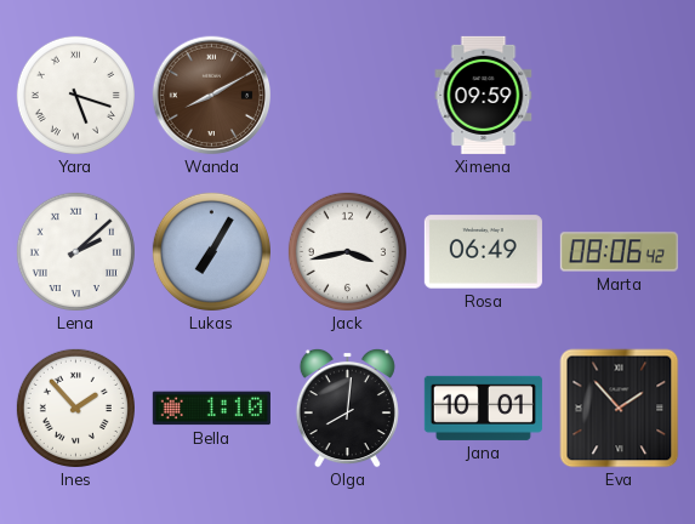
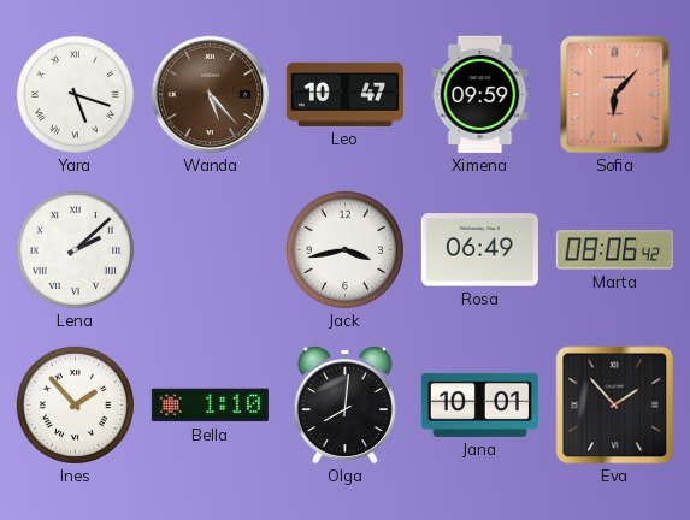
Wanda: 8:10 -> 5:23
Leo: none -> 10:47
Sofia: none -> 6:07
Lukas: 7:05 -> none
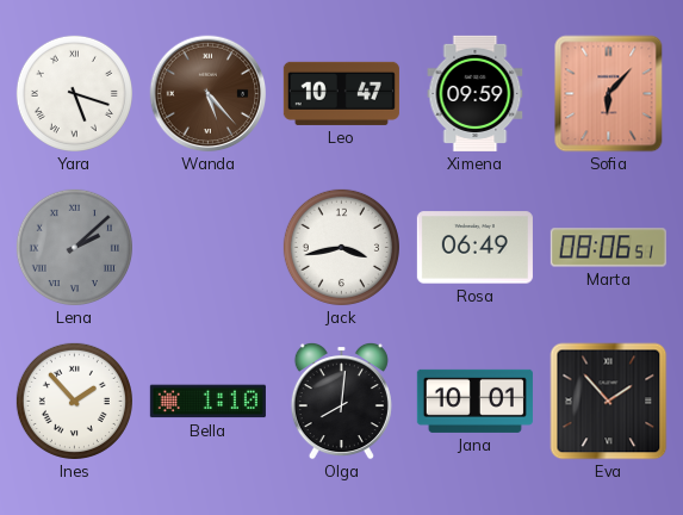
Lena dial: white -> grey
Marta: 08:06:42 -> 08:06:51
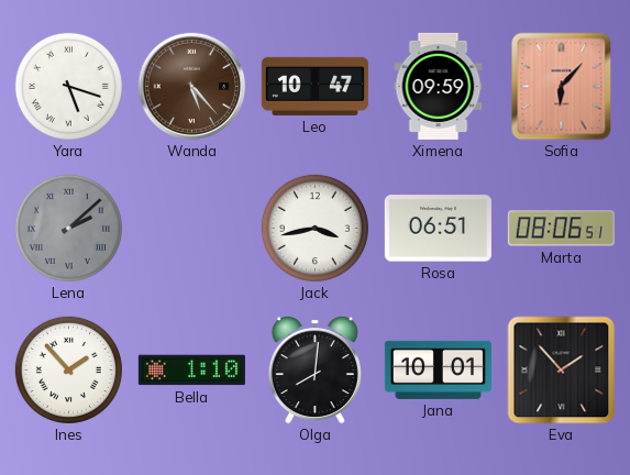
Rosa: 06:49 -> 06:51
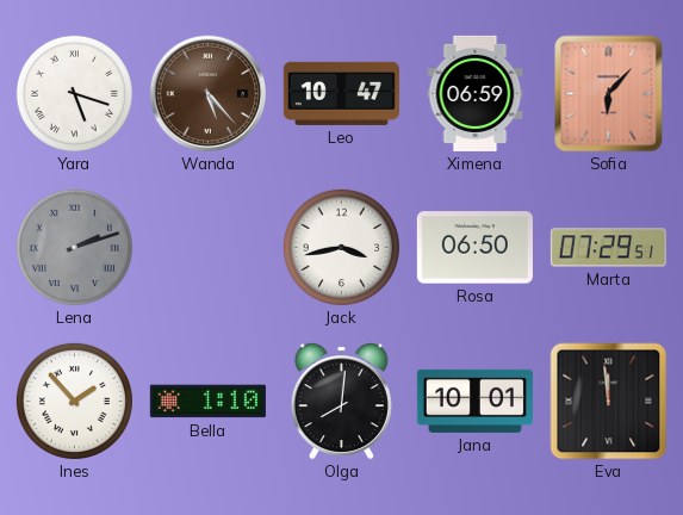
Ximena: 09:59 -> 06:59
Lena: 2:08 -> 2:12
Rosa: 06:51 -> 06:50
Marta: 08:06 -> 07:29
Eva: 1:53 -> 11:59
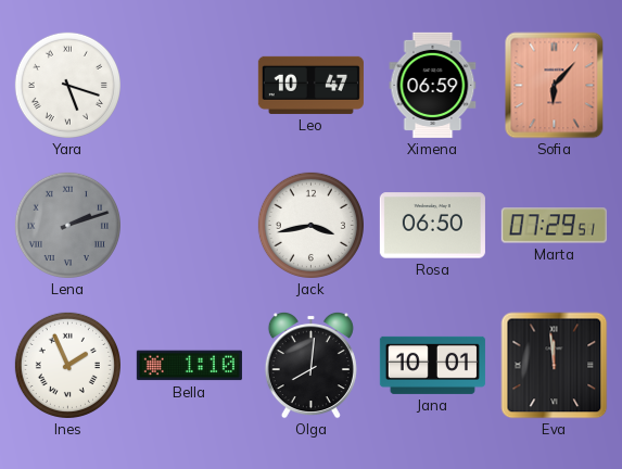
Wanda: 5:23 -> none
Ines: 1:53 -> 1:56
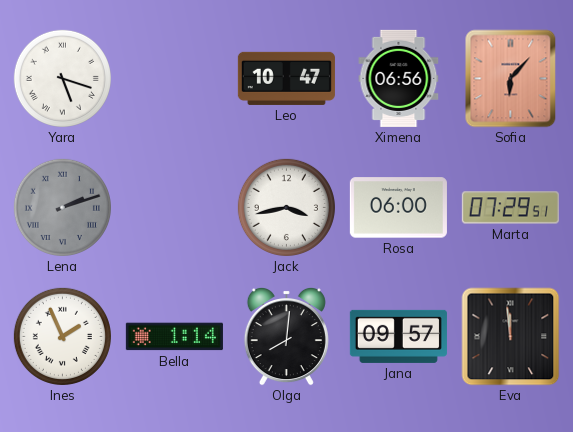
Ximena: 06:59 -> 06:56
Rosa: 06:50 -> 06:00
Bella: 1:10 -> 1:14
Jana: 10:01 -> 09:57
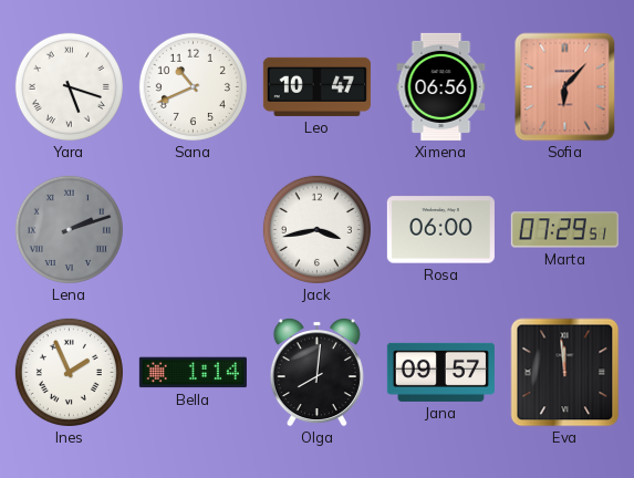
Sana: none -> 10:41
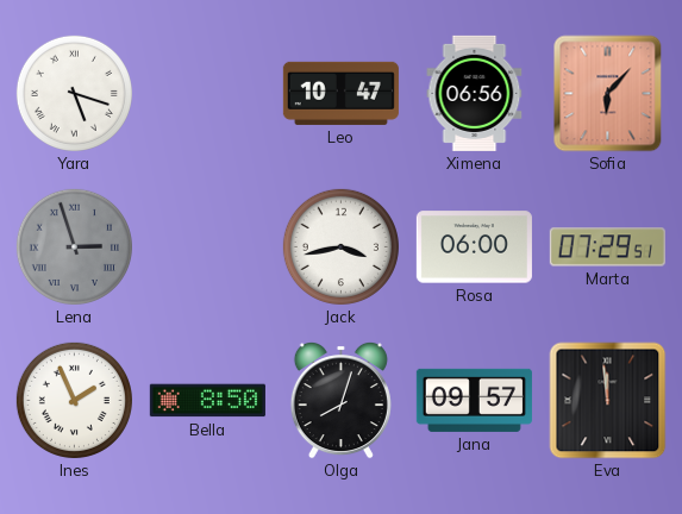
Sana: 10:41 -> none
Lena: 2:12 -> 2:57
Bella: 1:14 -> 8:50
Olga: 8:01 -> 8:03
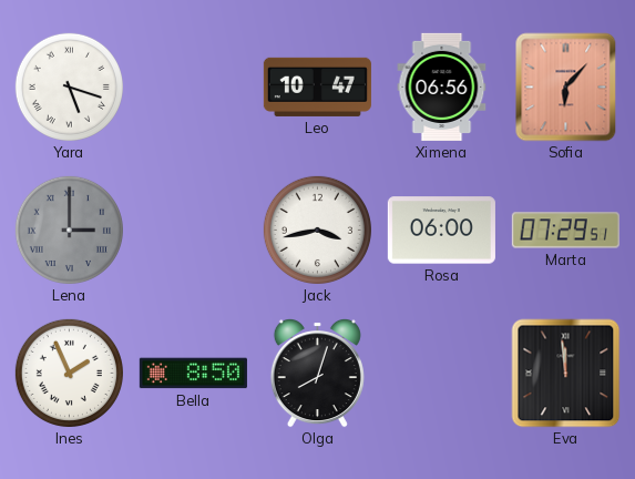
Lena: 2:57 -> 3:00
Jana: 09:57 -> none
